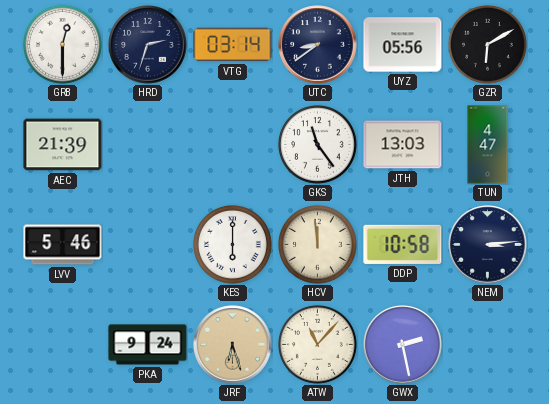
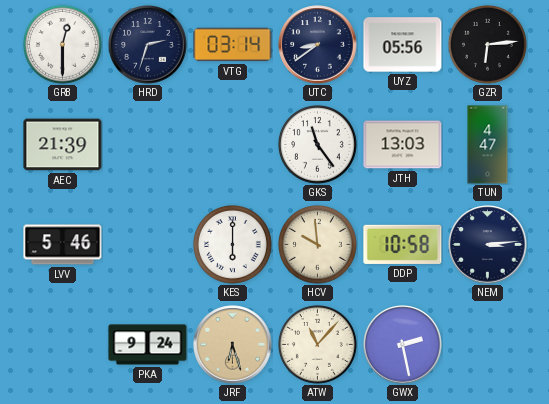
GZR: 6:10 -> 6:14
HCV: 11:59 -> 9:59
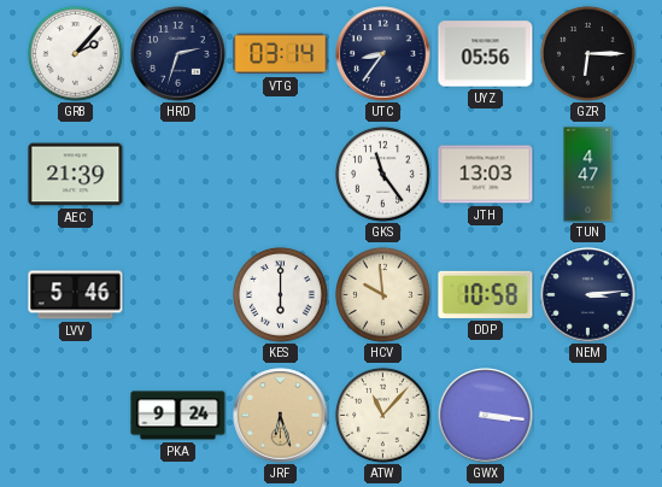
GRB: 12:30 -> 2:07
UTC: 8:39 -> 8:36
GZR: 6:14 -> 6:15
GWX: 2:28 -> 3:16
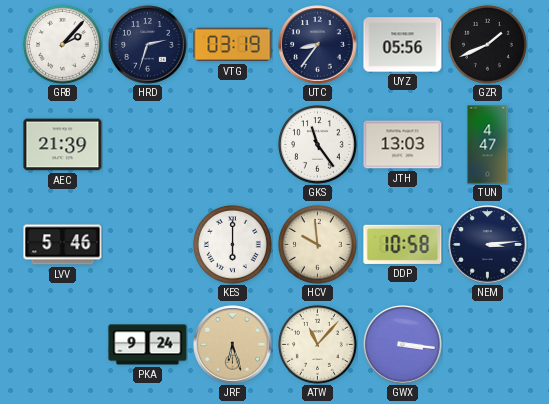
VTG: 03:14 -> 03:19
GZR: 6:15 -> 1:41
